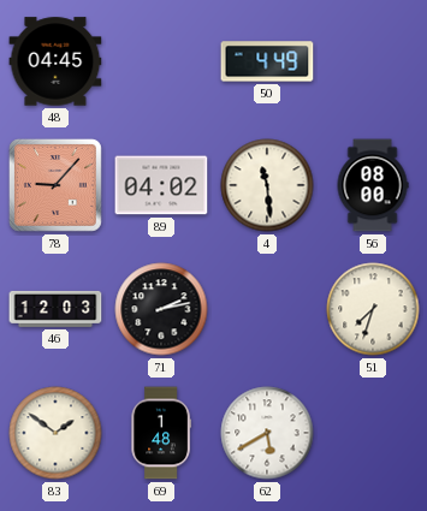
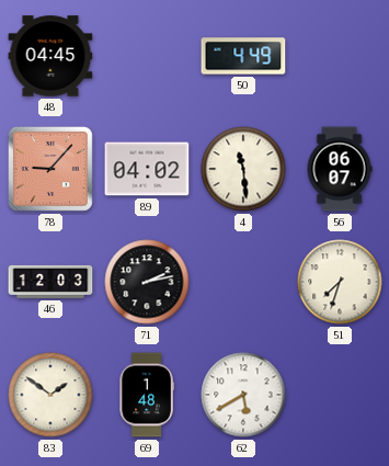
56: 08:00 -> 06:07
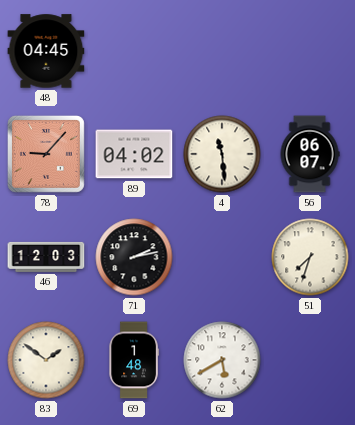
50: 4:49 -> none
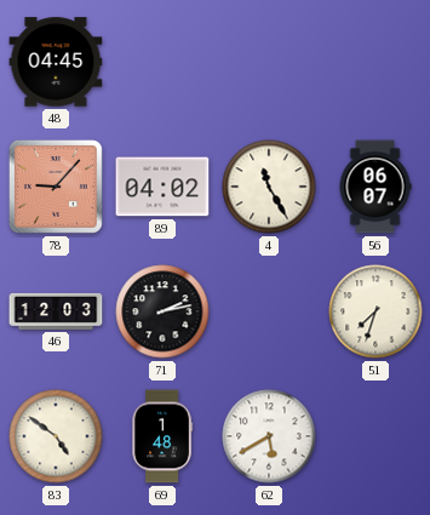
4: 11:29 -> 11:25
83: 1:51 -> 4:51
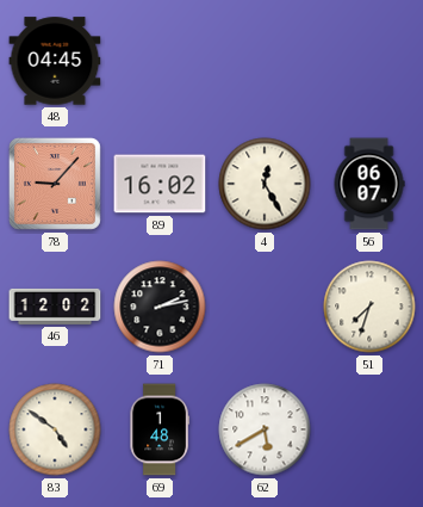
89: 04:02 -> 16:02
4: 11:25 -> 12:25
46: 12:03 -> 12:02
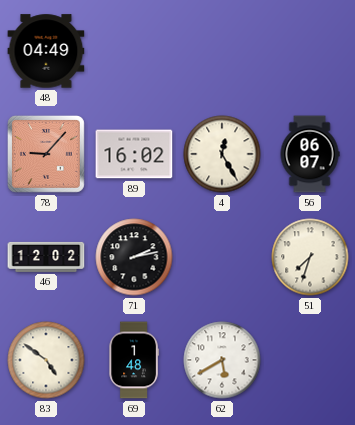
48: 04:45 -> 04:49
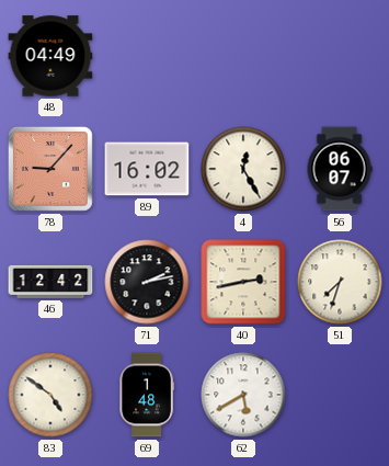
46: 12:02 -> 12:42
40: none -> 2:43
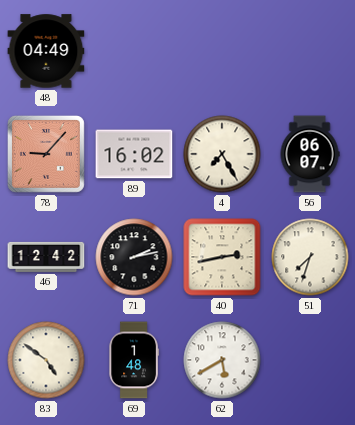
4: 12:25 -> 7:25
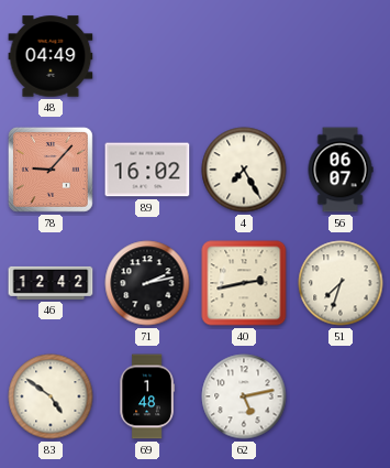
62: 5:40 -> 5:13
